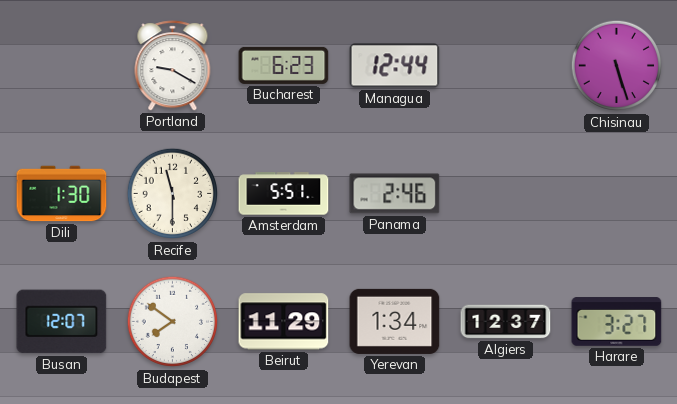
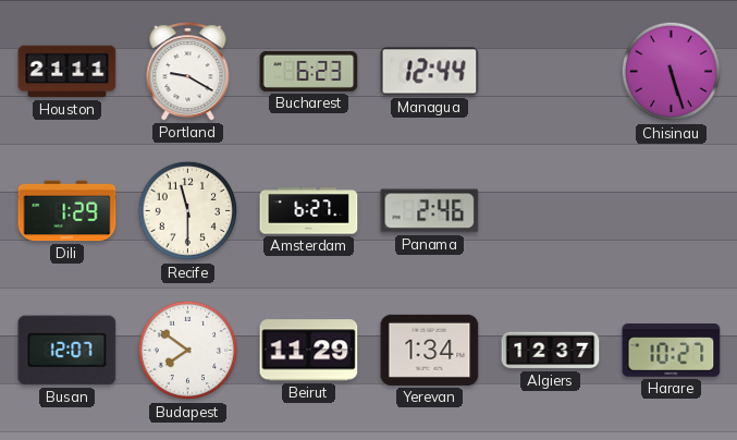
Houston: none -> 21:11
Dili: 1:30 -> 1:29
Amsterdam: 5:51 -> 6:27
Harare: 3:27 -> 10:27
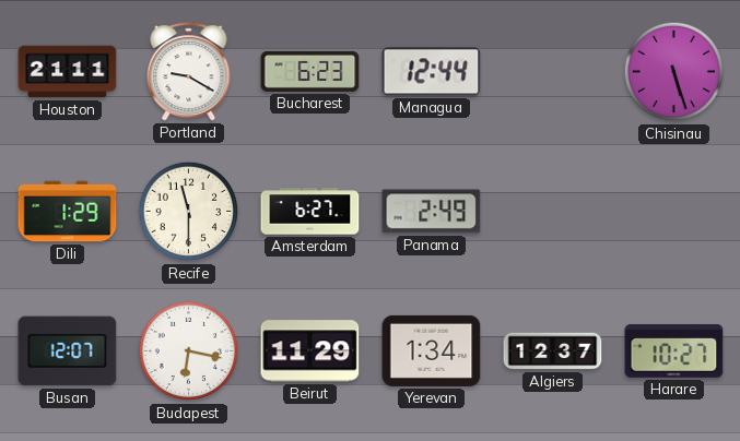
Panama: 2:46 -> 2:49
Budapest: 7:51 -> 6:17
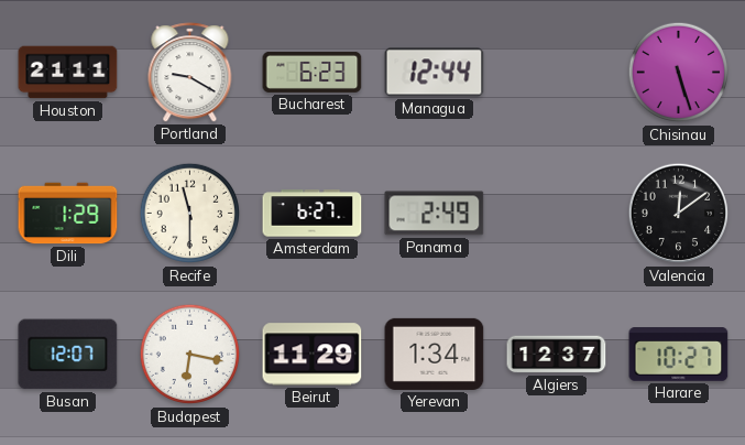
Valencia: none -> 12:09
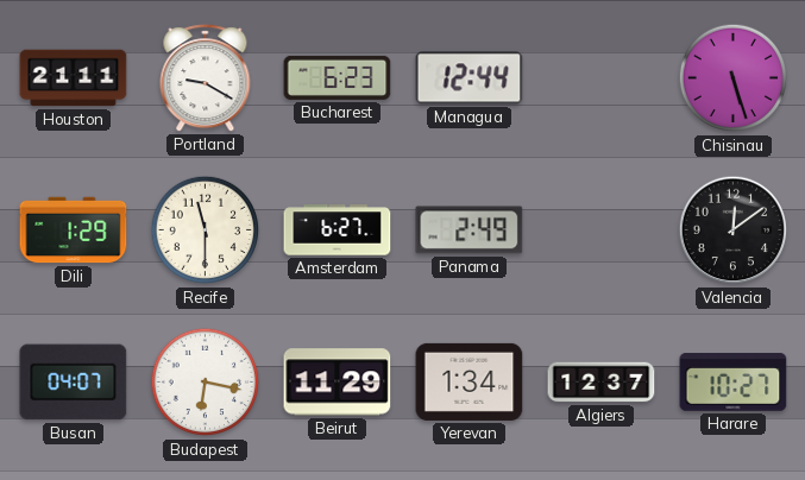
Busan: 12:07 -> 04:07
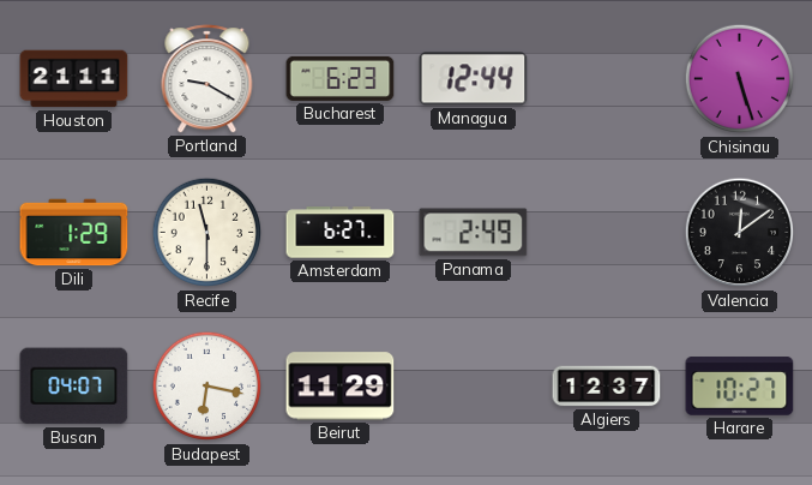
Yerevan: 1:34 -> none
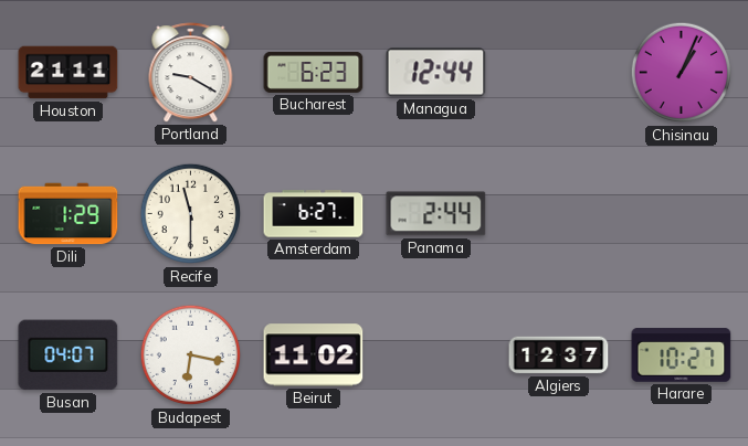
Chisinau: 5:27 -> 1:04
Panama: 2:49 -> 2:44
Valencia: 12:09 -> none
Beirut: 11:29 -> 11:02
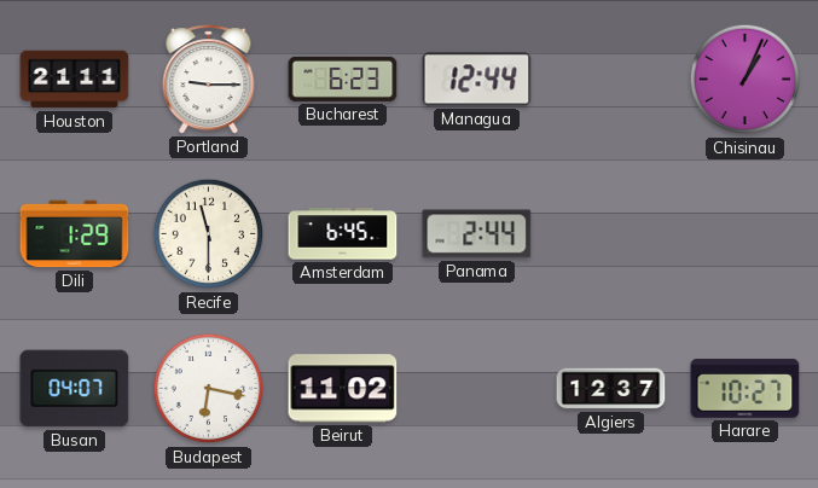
Portland: 9:20 -> 9:15
Amsterdam: 6:27 -> 6:45
